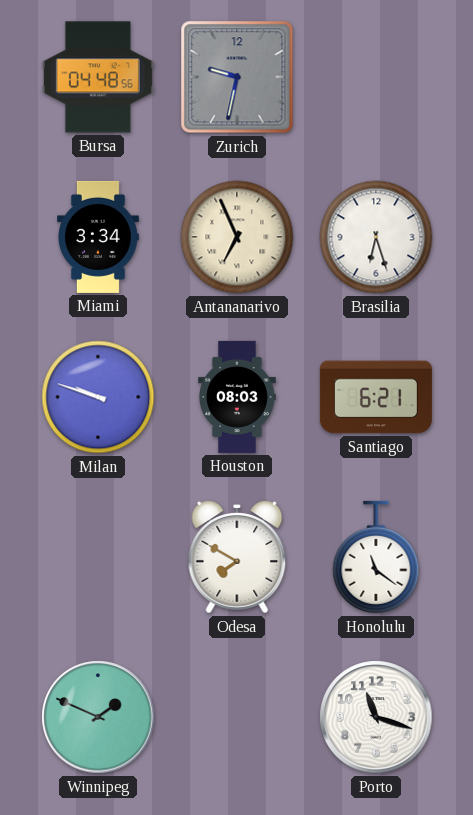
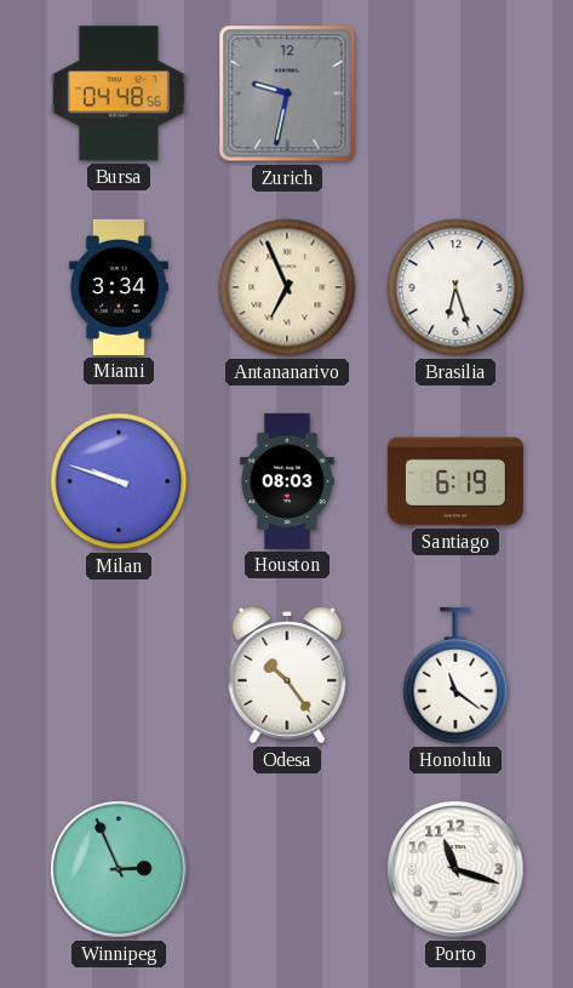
Santiago: 6:21 -> 6:19
Odesa: 7:50 -> 10:24
Winnipeg: 1:49 -> 2:56
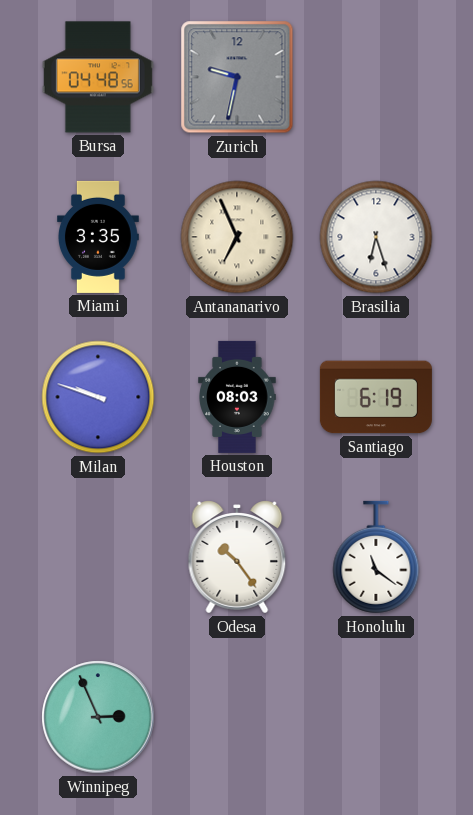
Miami: 3:34 -> 3:35
Porto: 11:18 -> none
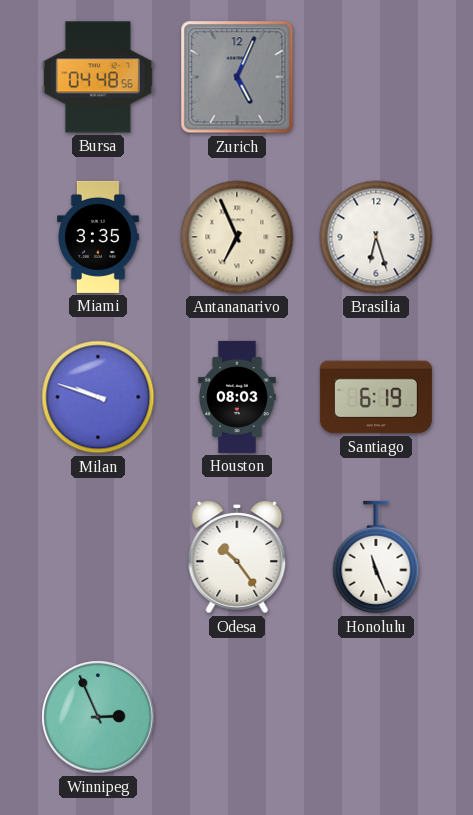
Zurich: 9:32 -> 5:04
Honolulu: 11:21 -> 11:26
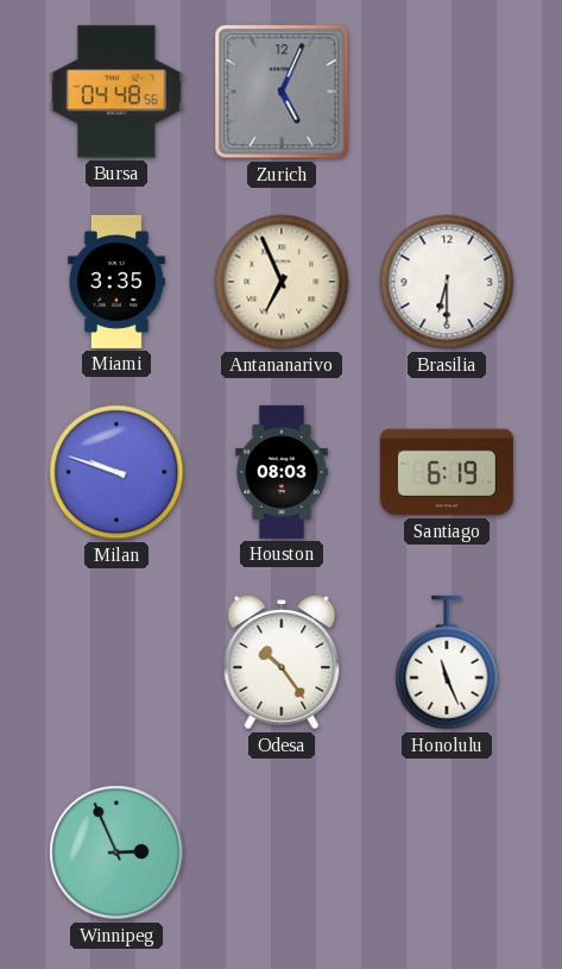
Brasilia: 6:27 -> 6:30
